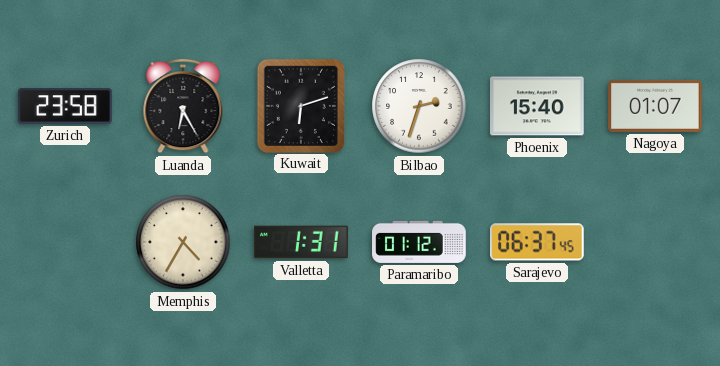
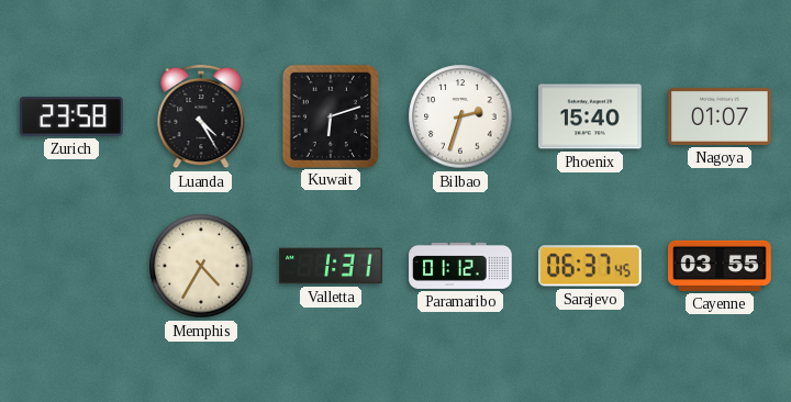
Luanda: 6:25 -> 4:25
Cayenne: none -> 03:55
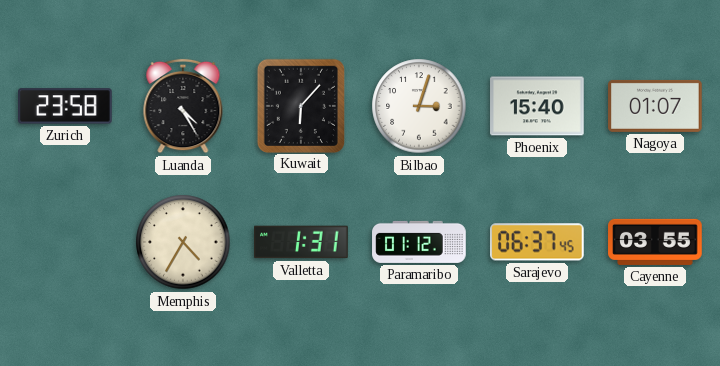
Kuwait: 6:12 -> 6:07
Bilbao: 2:33 -> 3:03
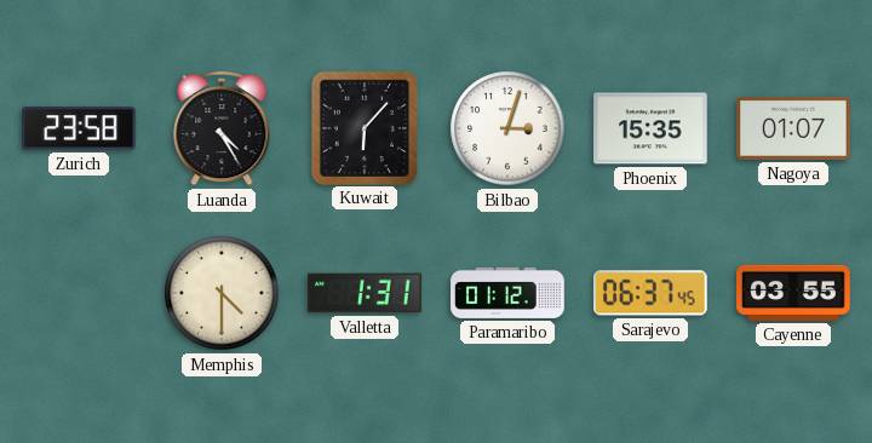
Phoenix: 15:40 -> 15:35
Memphis: 4:35 -> 4:30
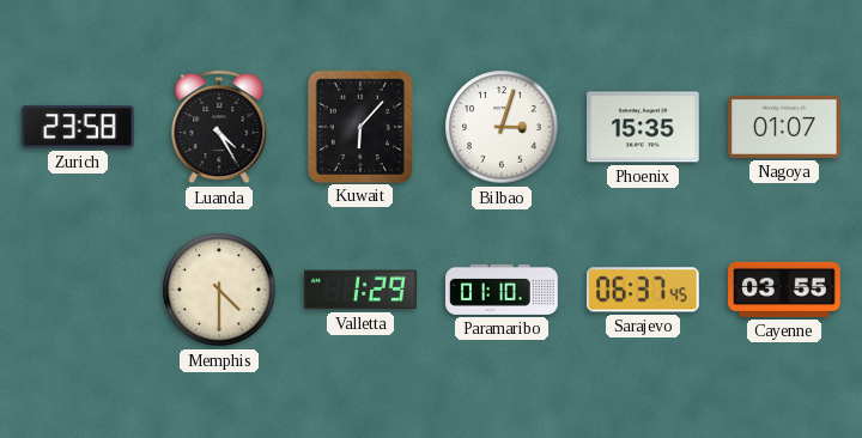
Valletta: 1:31 -> 1:29
Paramaribo: 01:12 -> 01:10
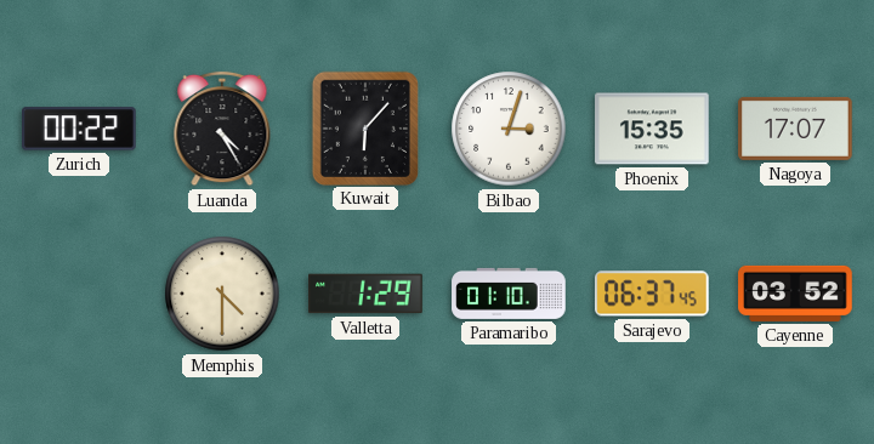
Zurich: 23:58 -> 00:22
Nagoya: 01:07 -> 17:07
Cayenne: 03:55 -> 03:52
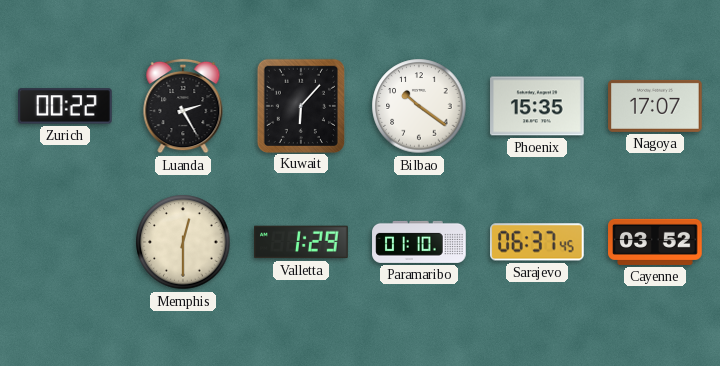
Luanda: 4:25 -> 2:25
Bilbao: 3:03 -> 10:21
Memphis: 4:30 -> 12:30
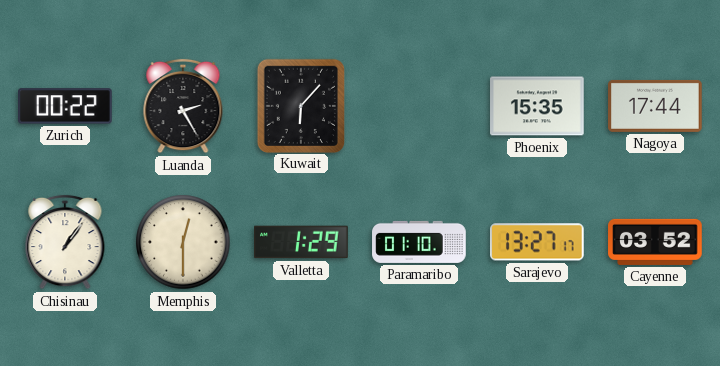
Bilbao: 10:21 -> none
Nagoya: 17:07 -> 17:44
Chisinau: none -> 1:06
Sarajevo: 06:37 -> 13:27
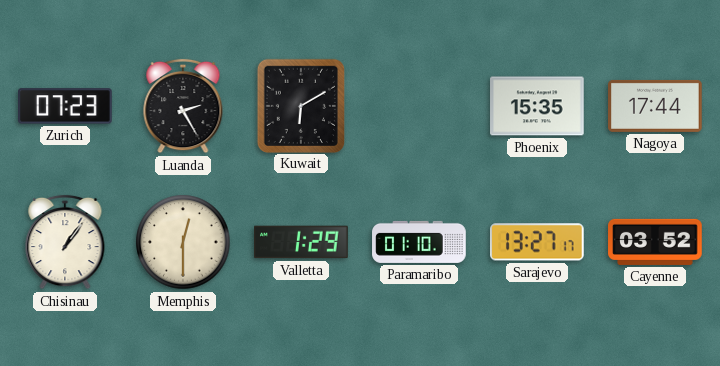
Zurich: 00:22 -> 07:23
Kuwait: 6:07 -> 6:10
